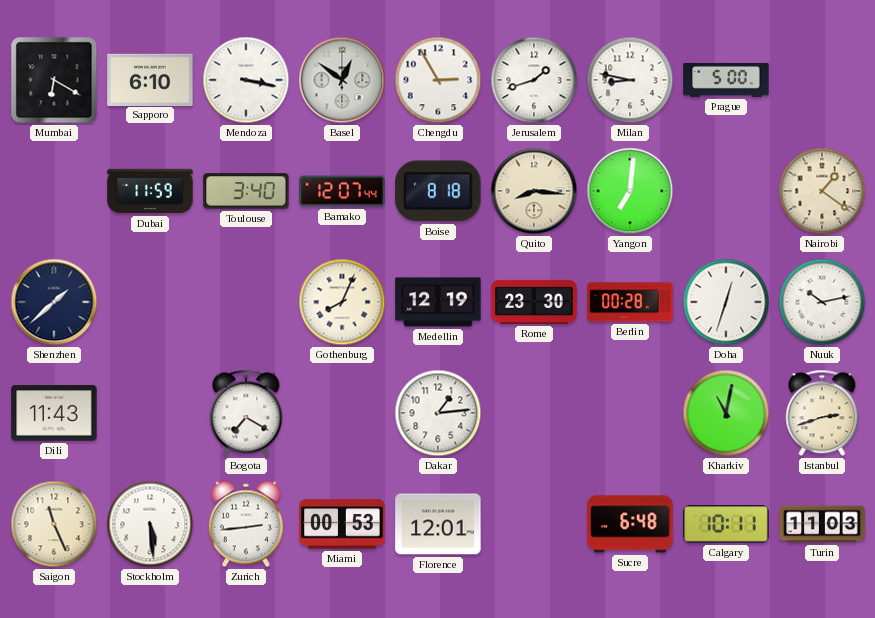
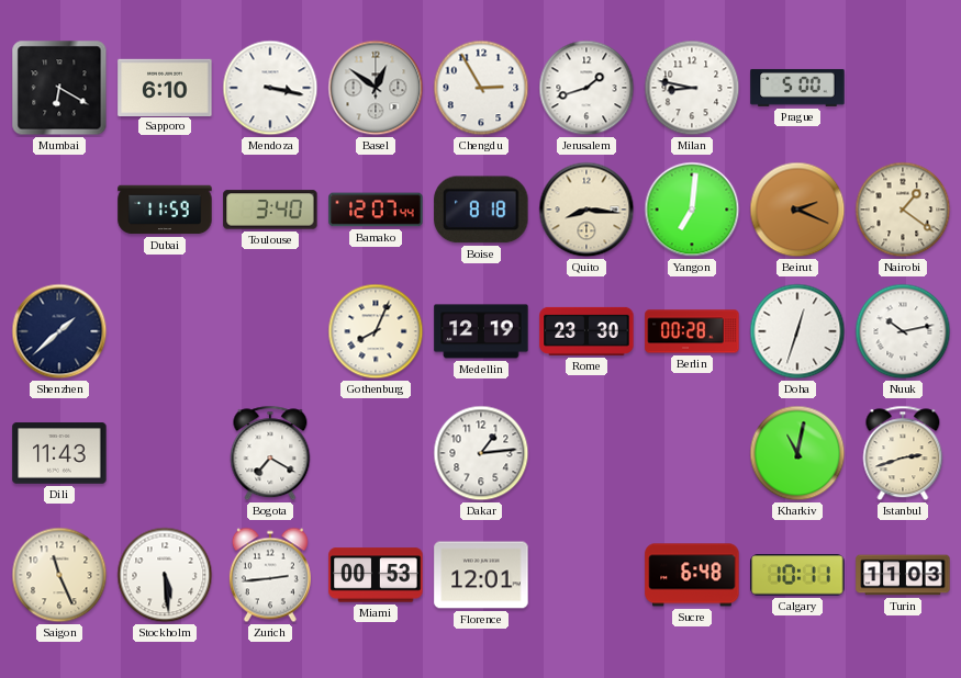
Beirut: none -> 2:19
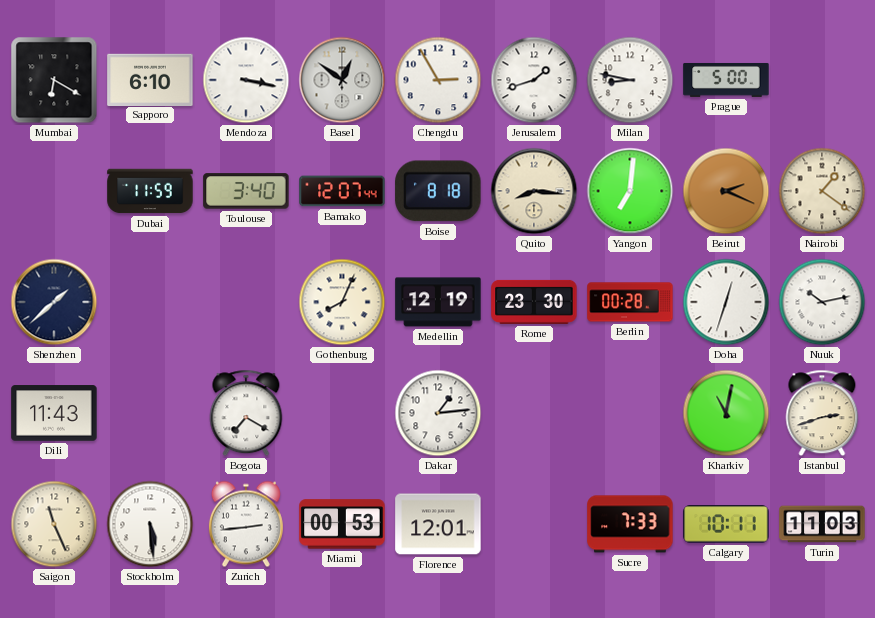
Sucre: 6:48 -> 7:33
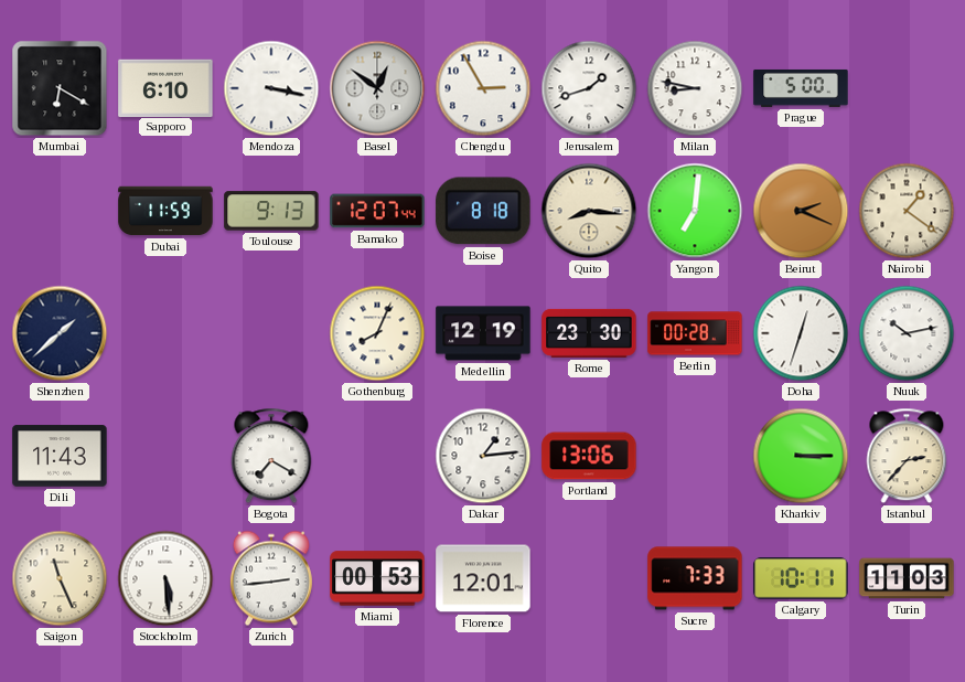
Toulouse: 3:40 -> 9:13
Portland: none -> 13:06
Kharkiv: 11:02 -> 3:15
Istanbul: 2:42 -> 2:37
